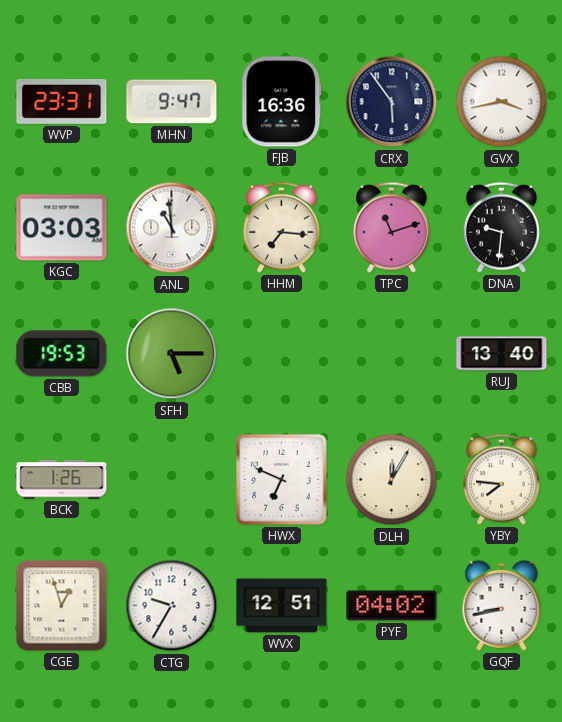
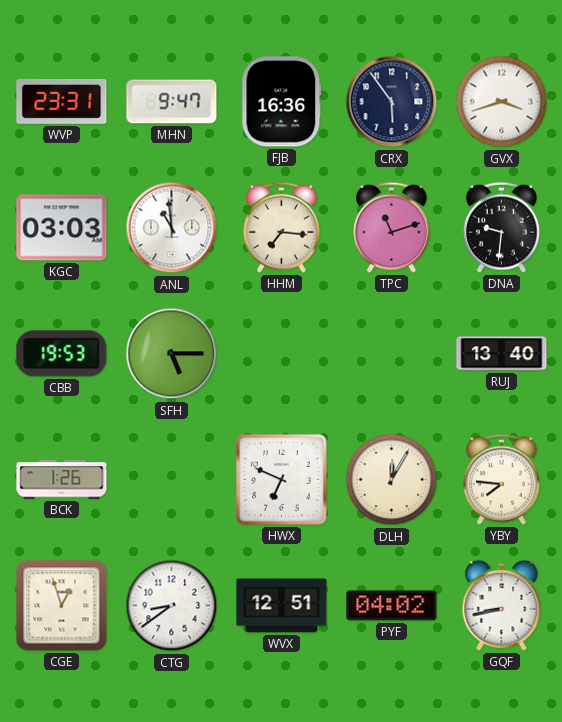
GVX: 3:43 -> 3:42
CTG: 9:35 -> 8:39
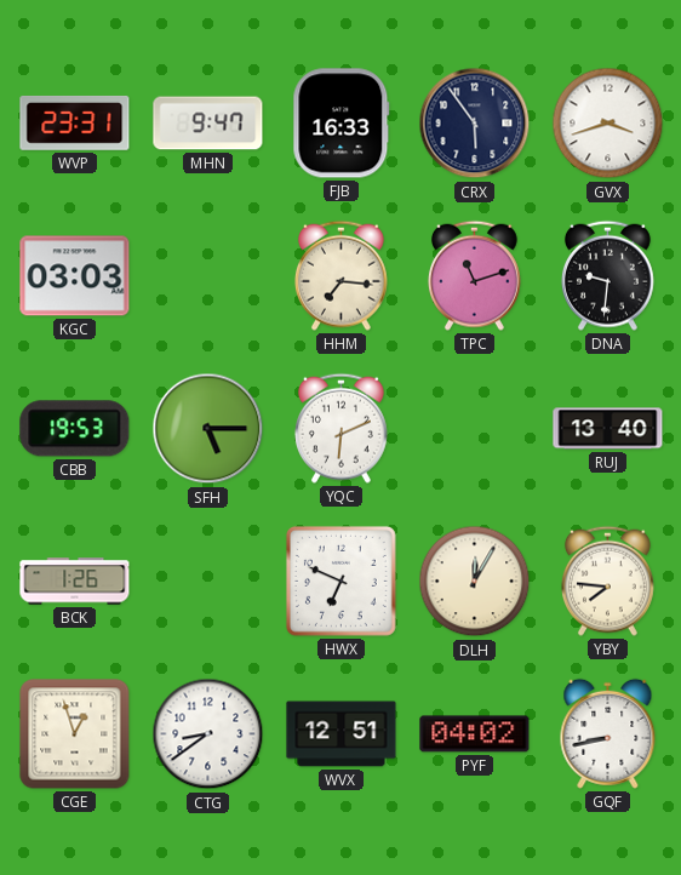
FJB: 16:36 -> 16:33
ANL: 10:59 -> none
YQC: none -> 6:11
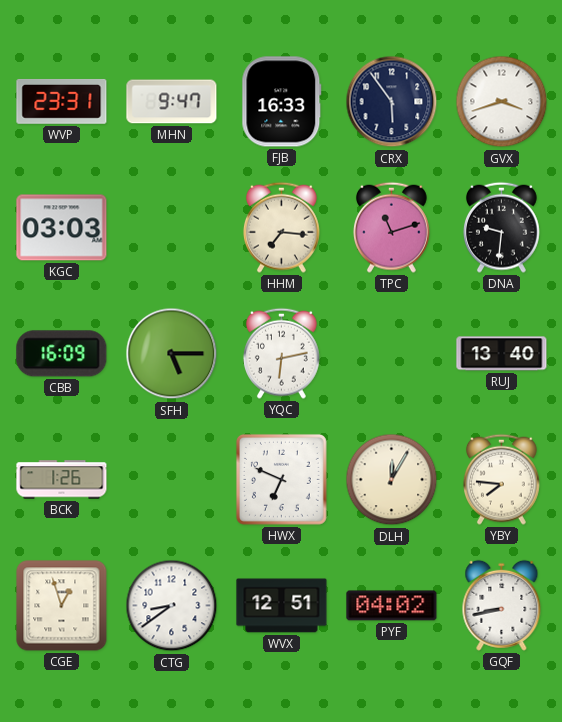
CBB: 19:53 -> 16:09
YQC: 6:11 -> 6:13
